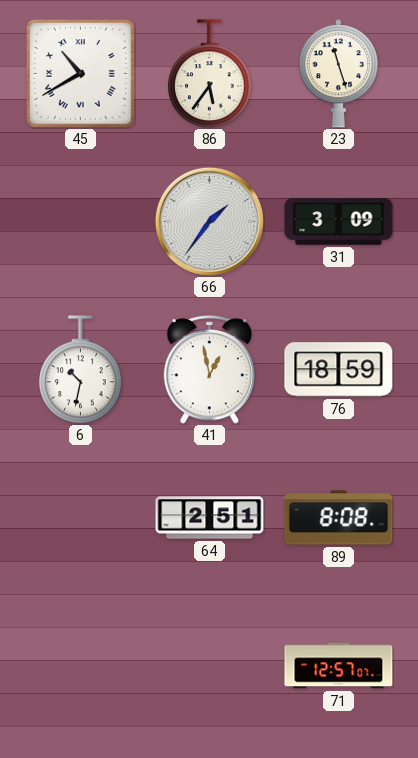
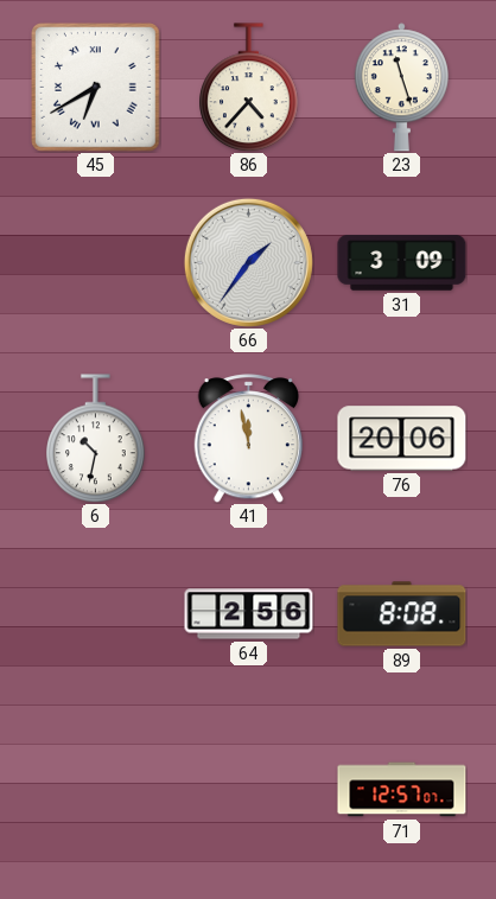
45: 10:40 -> 6:40
86: 5:36 -> 4:37
41: 12:58 -> 11:58
76: 18:59 -> 20:06
64: 2:51 -> 2:56
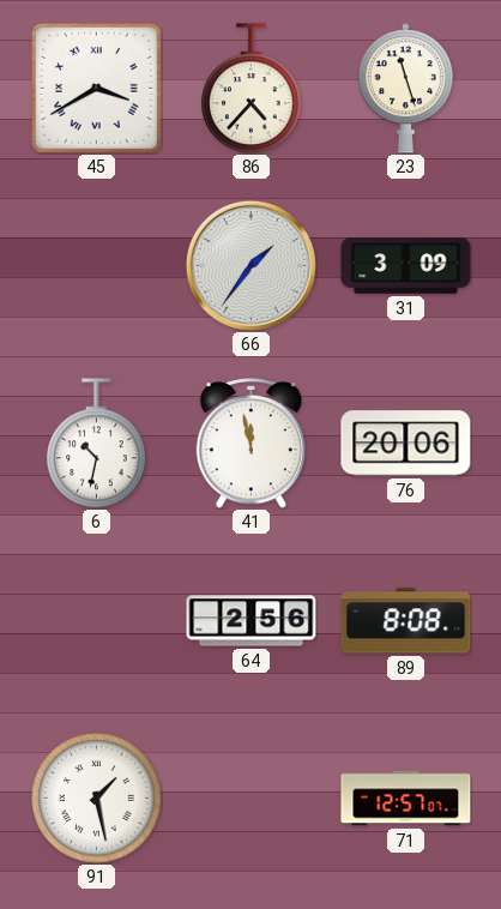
45: 6:40 -> 3:40
91: none -> 1:28
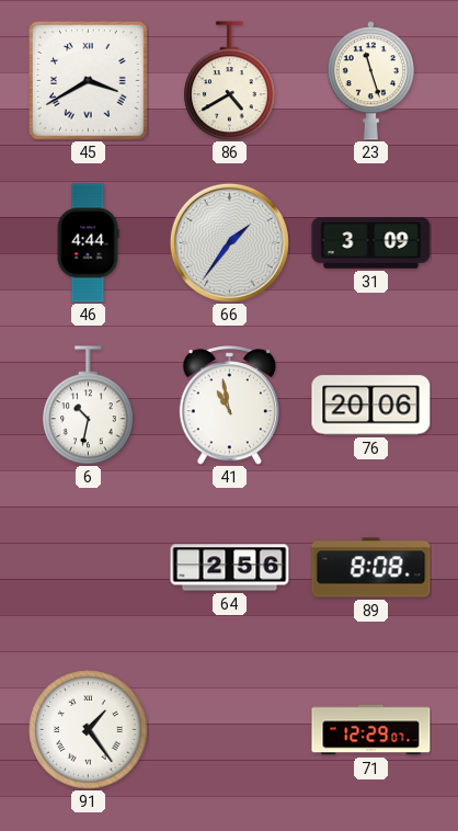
86: 4:37 -> 4:40
46: none -> 4:44
41: 11:58 -> 10:58
91: 1:28 -> 1:24
71: 12:57 -> 12:29
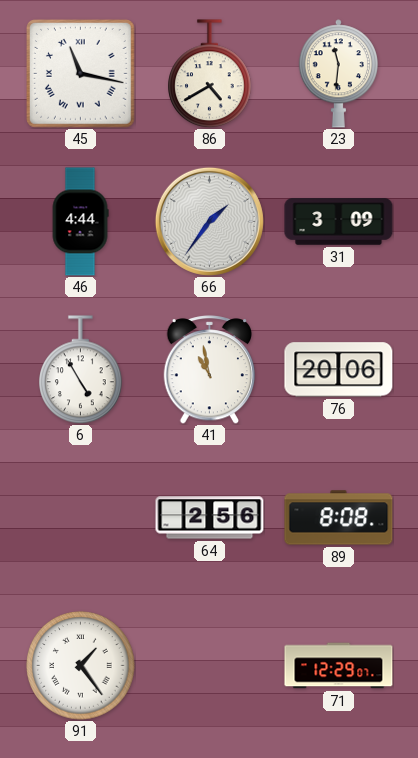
45: 3:40 -> 11:17
23: 11:27 -> 11:31
6: 10:32 -> 4:55
